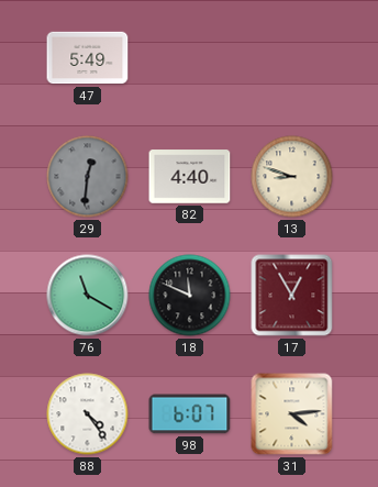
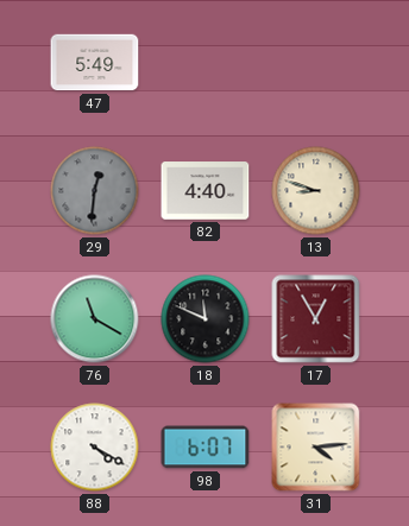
88: 4:24 -> 4:20
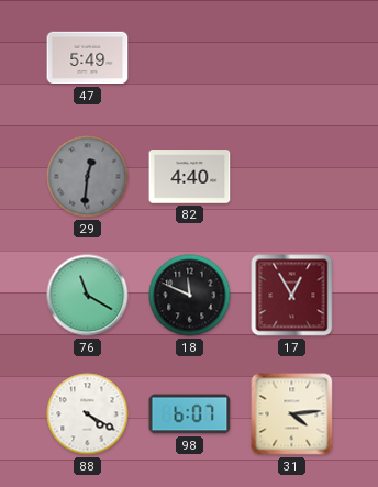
13: 8:48 -> none
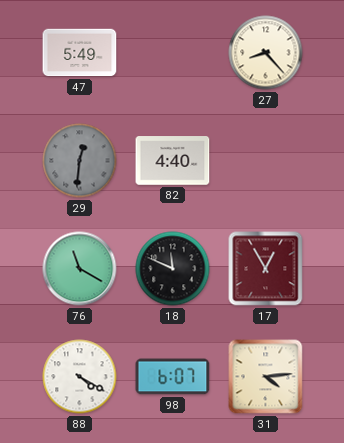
27: none -> 8:23
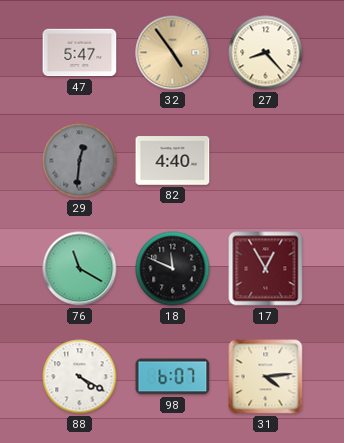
47: 5:49 -> 5:47
32: none -> 4:54
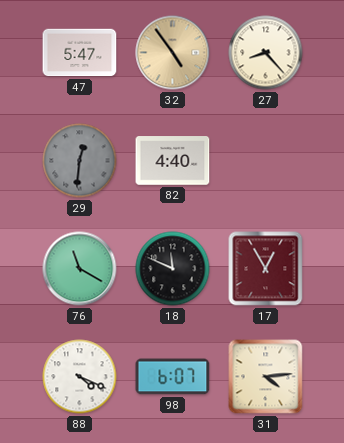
88: 4:20 -> 4:19
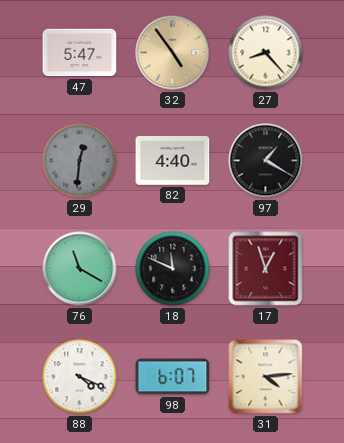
97: none -> 1:20
17: 12:55 -> 12:57
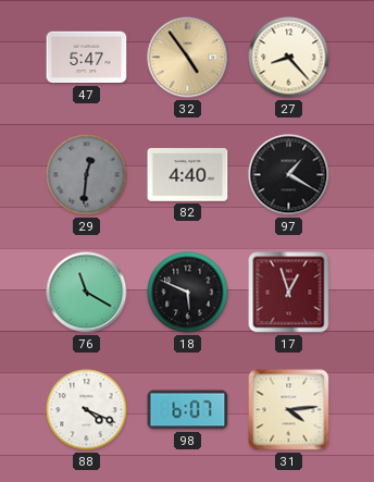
18: 11:49 -> 5:49
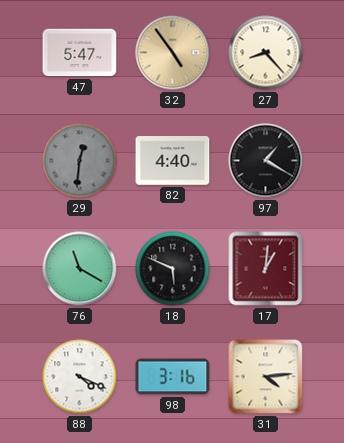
17: 12:57 -> 1:01
98: 6:07 -> 3:16
